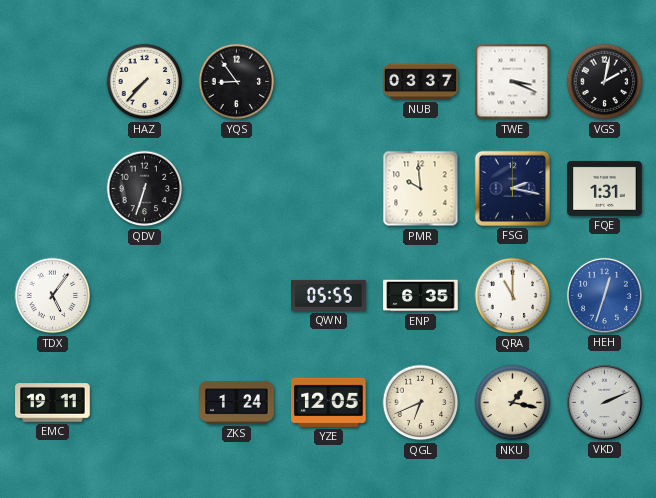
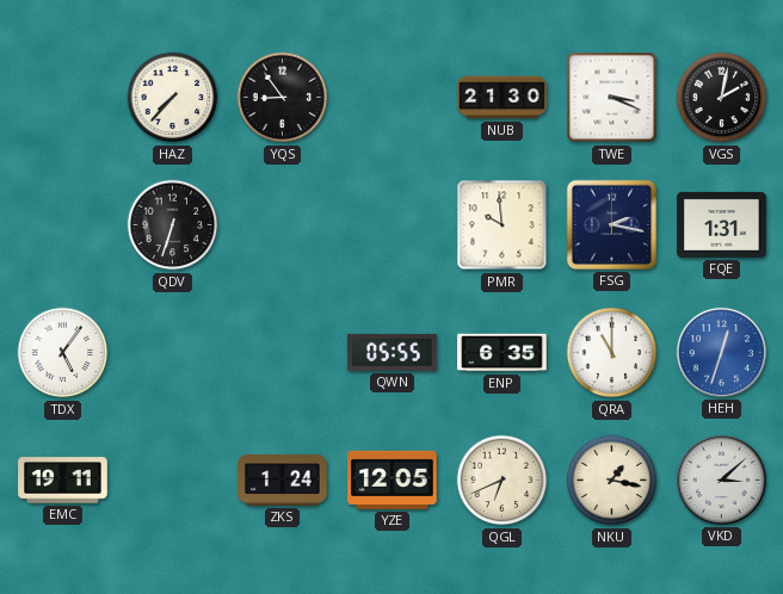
NUB: 03:37 -> 21:30
VKD: 2:11 -> 3:08
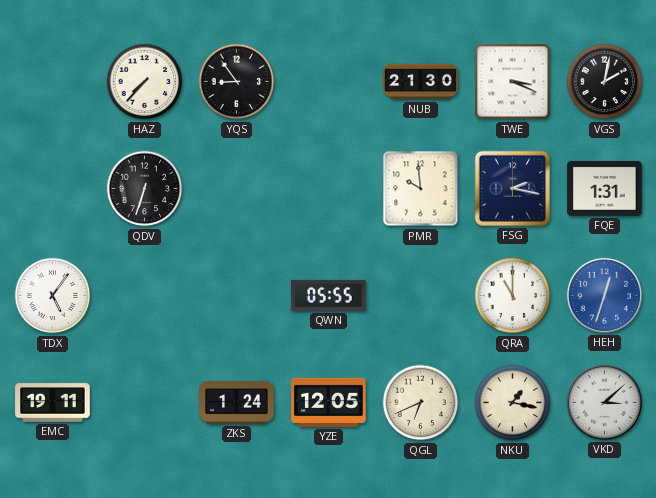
ENP: 6:35 -> none
